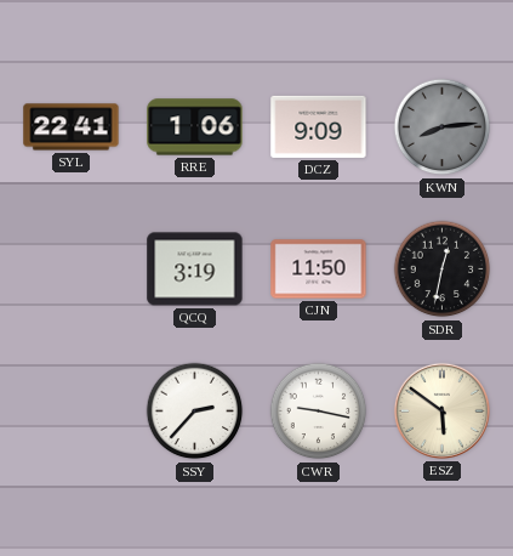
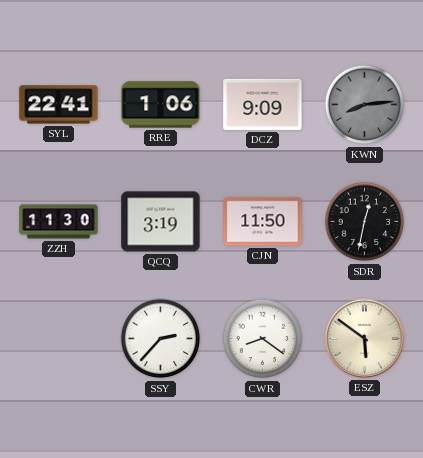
ZZH: none -> 11:30
CWR: 9:17 -> 8:21
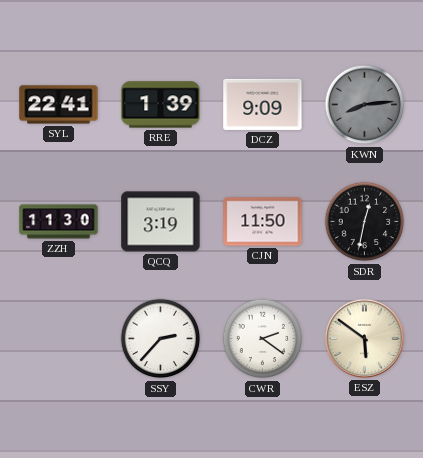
RRE: 1:06 -> 1:39
CWR: 8:21 -> 2:21
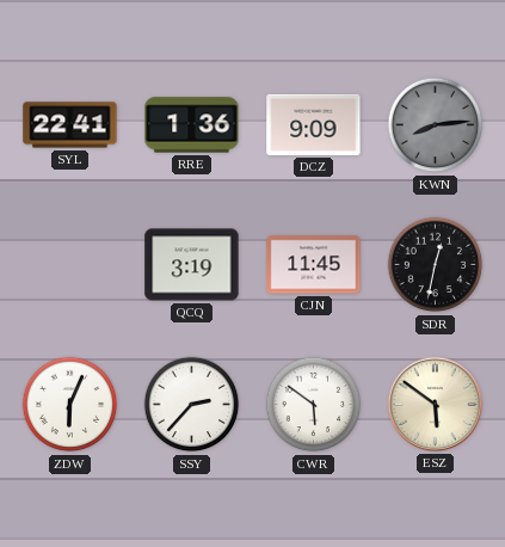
RRE: 1:39 -> 1:36
ZZH: 11:30 -> none
CJN: 11:50 -> 11:45
ZDW: none -> 6:04
CWR: 2:21 -> 5:51
